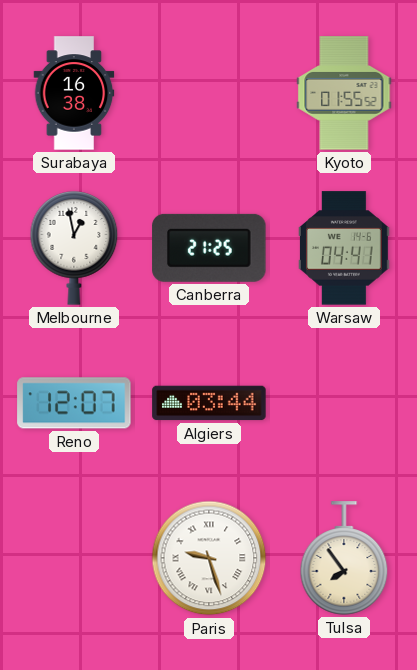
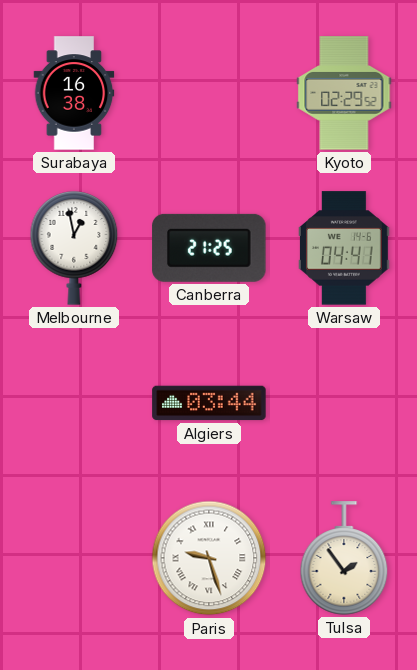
Kyoto: 01:55 -> 02:29
Reno: 12:07 -> none
Tulsa: 7:54 -> 1:54
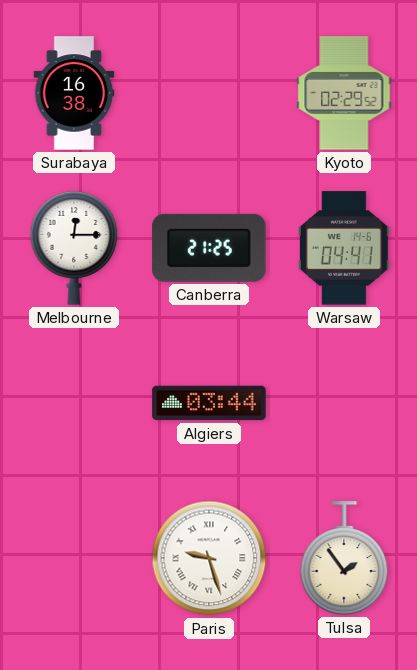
Melbourne: 12:58 -> 12:15
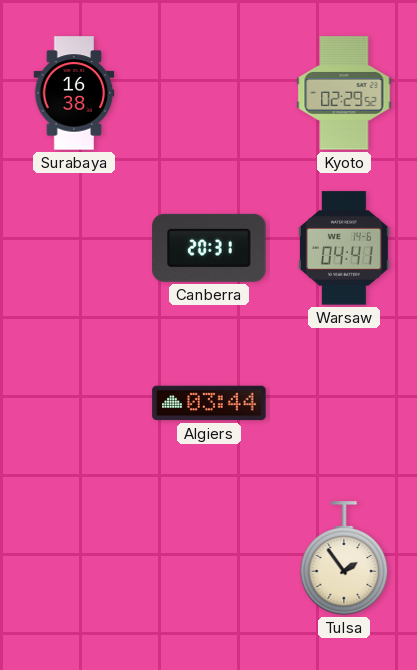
Melbourne: 12:15 -> none
Canberra: 21:25 -> 20:31
Paris: 9:27 -> none
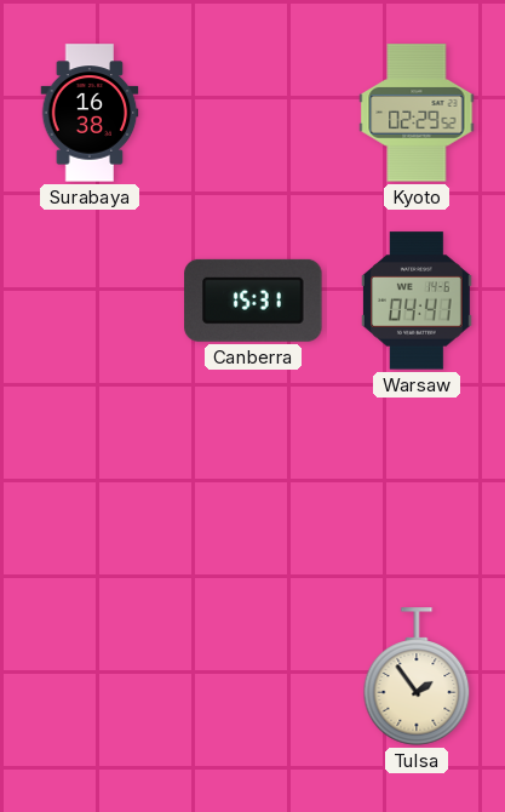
Canberra: 20:31 -> 15:31
Algiers: 03:44 -> none
